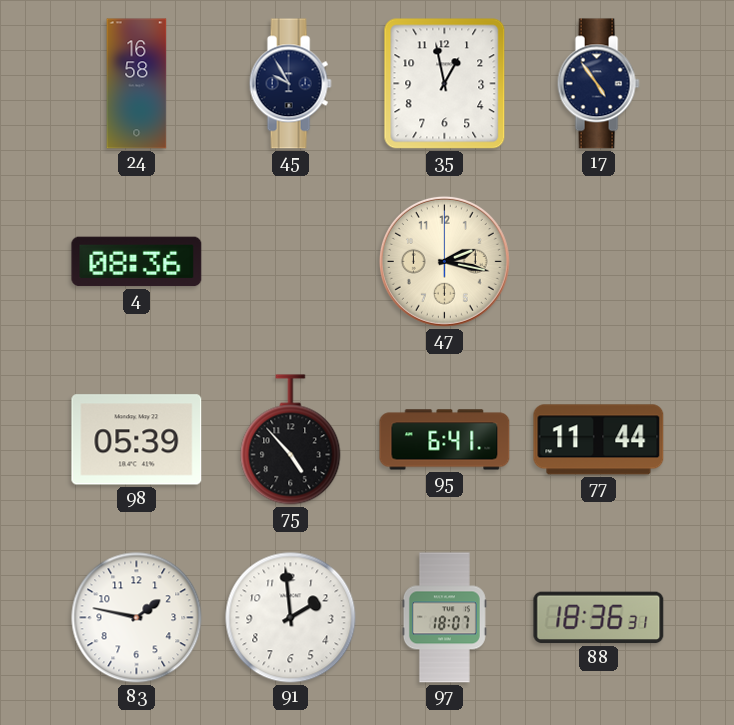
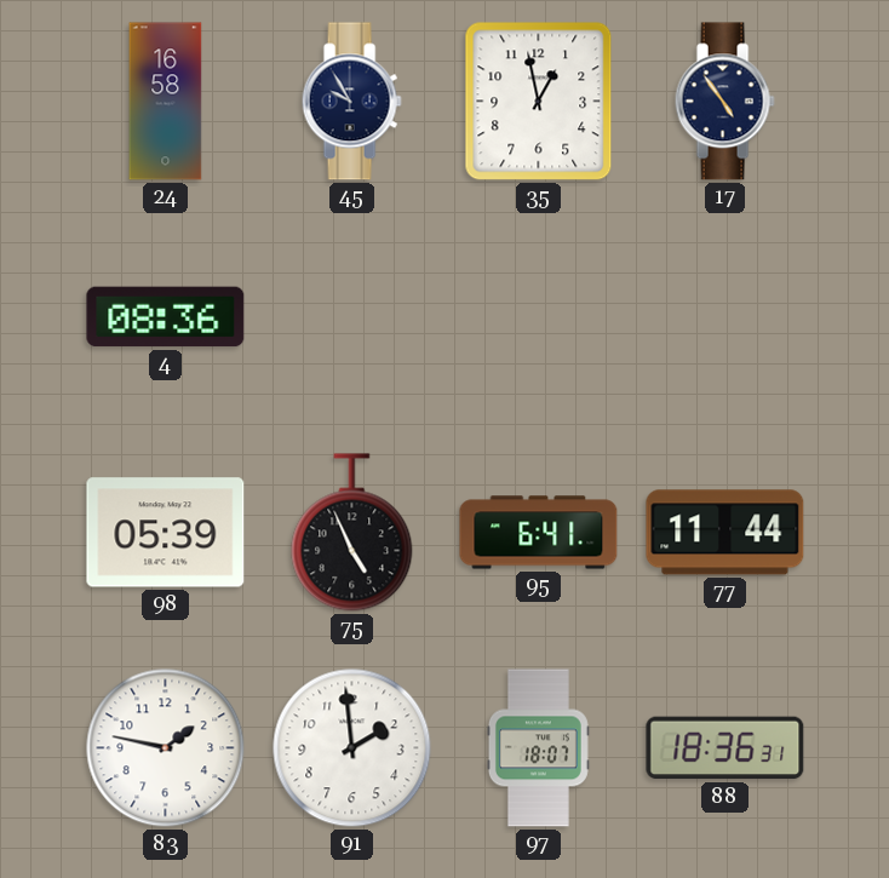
47: 2:17 -> none
75: 4:53 -> 4:56
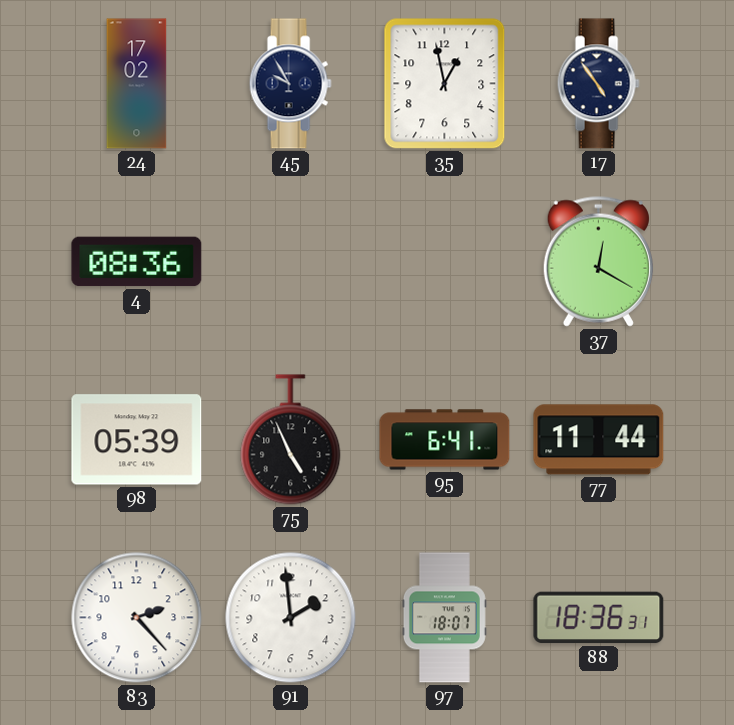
24: 16:58 -> 17:02
37: none -> 12:20
83: 1:47 -> 2:23
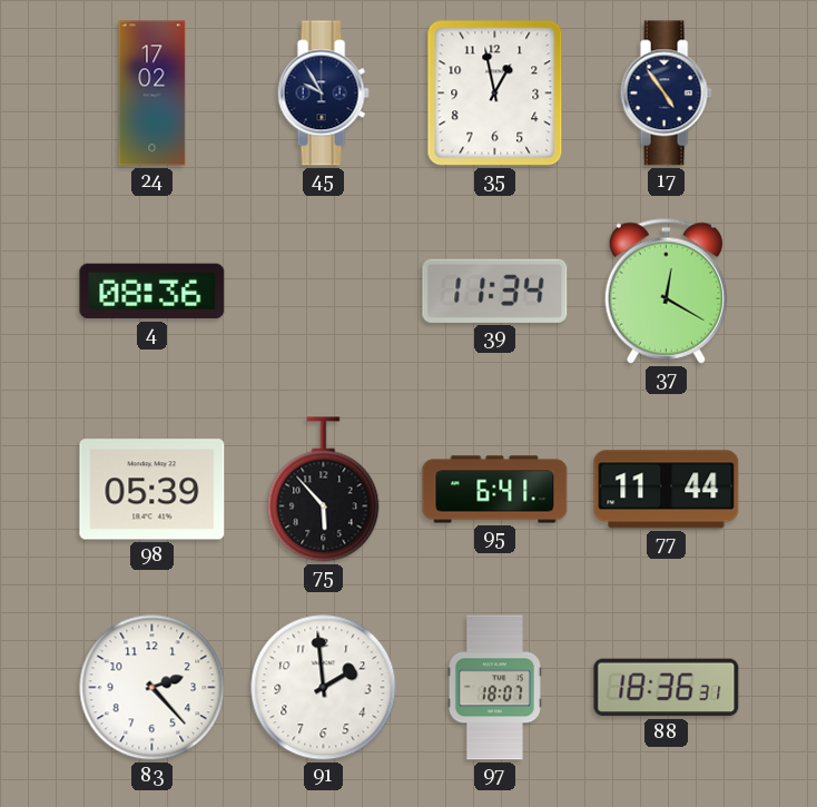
39: none -> 11:34
75: 4:56 -> 5:53
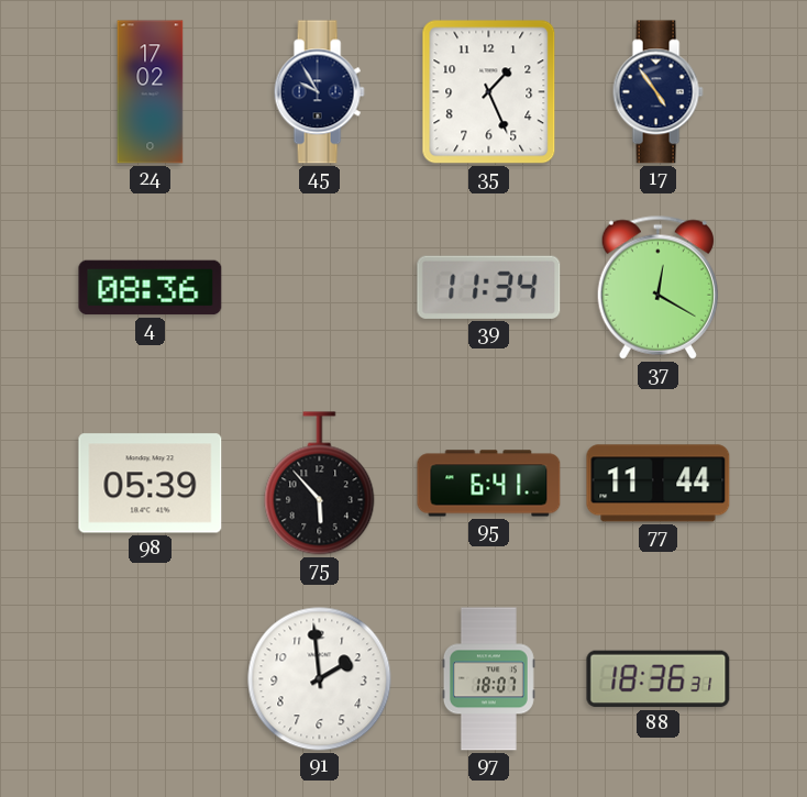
35: 12:58 -> 1:26
83: 2:23 -> none
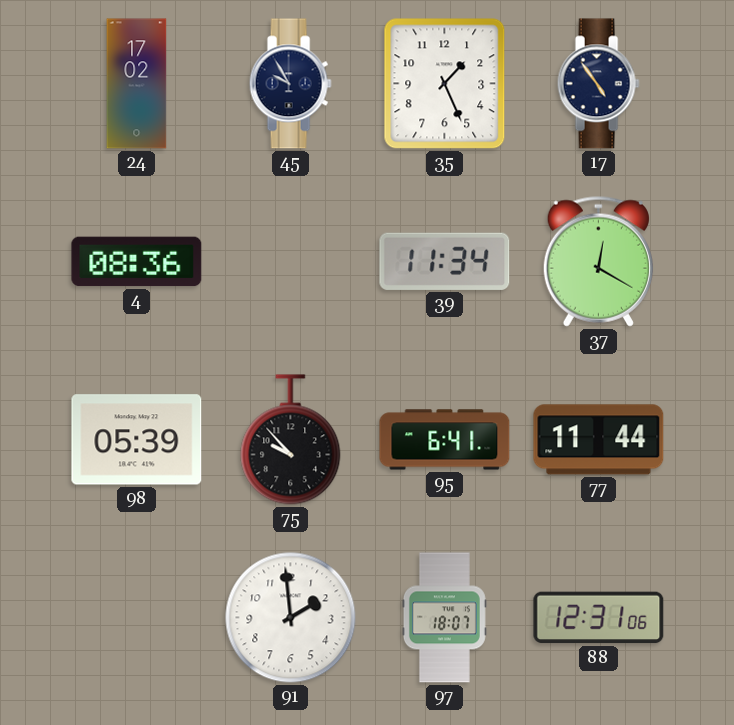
75: 5:53 -> 9:53
88: 18:36 -> 12:31
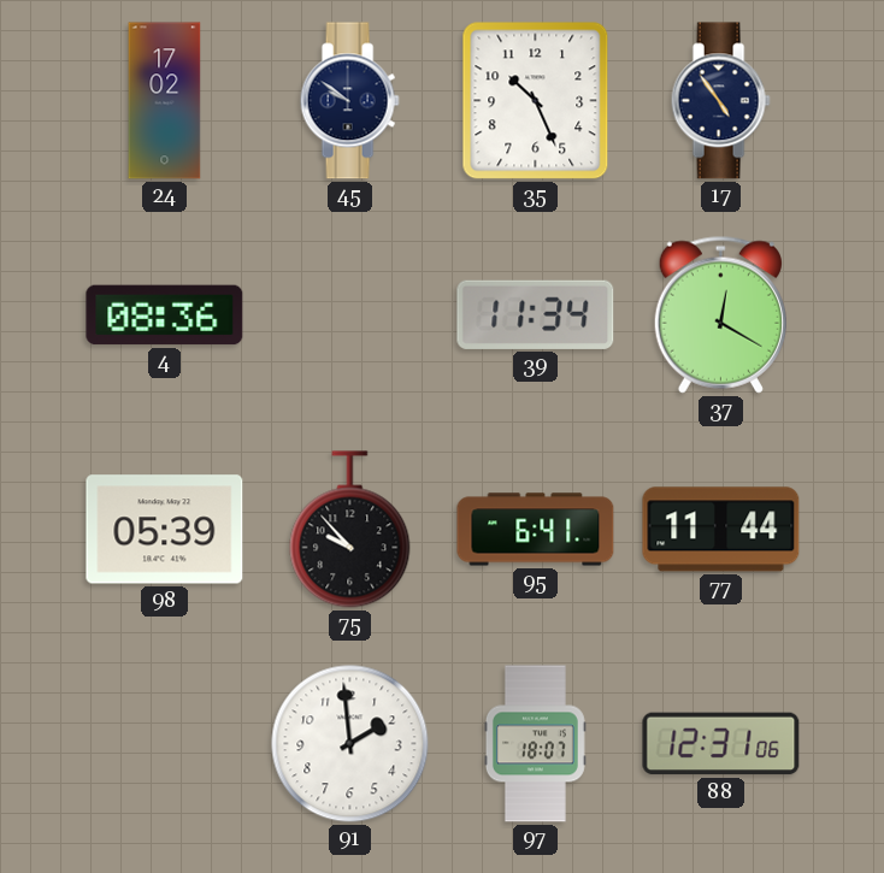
45: 9:55 -> 9:51
35: 1:26 -> 10:26
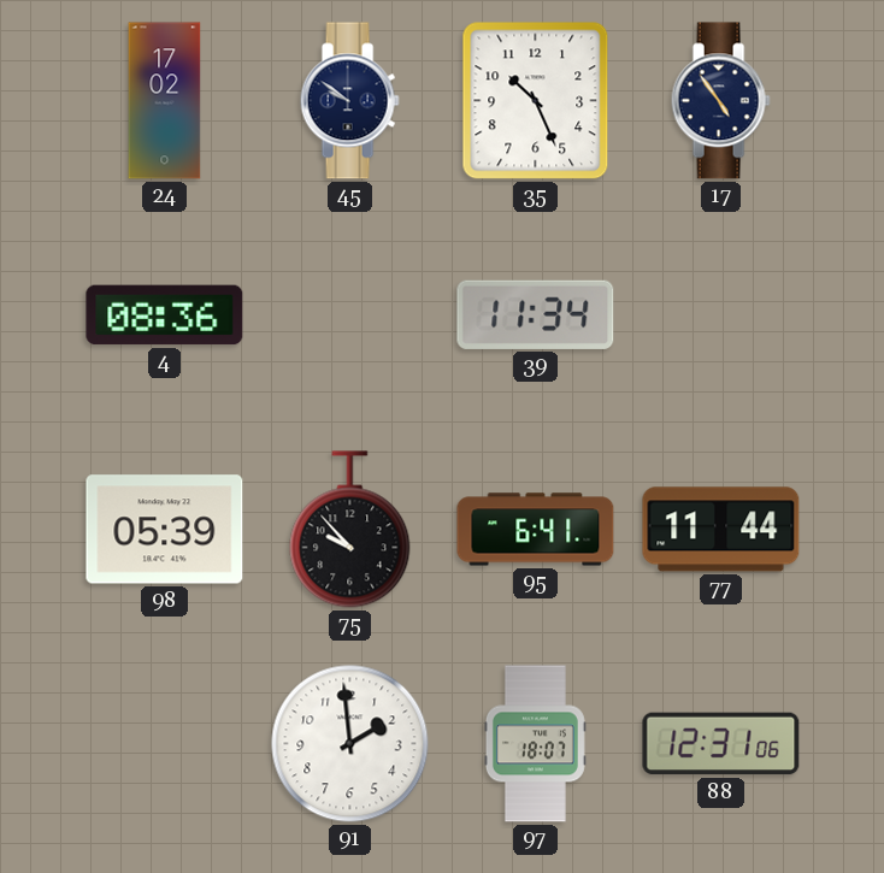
37: 12:20 -> none
